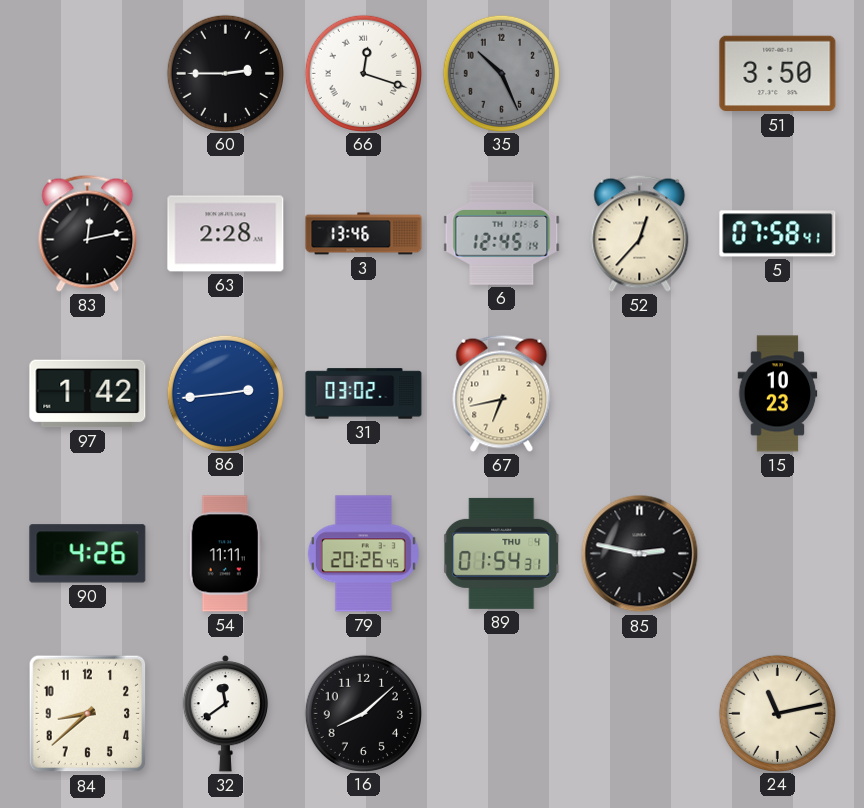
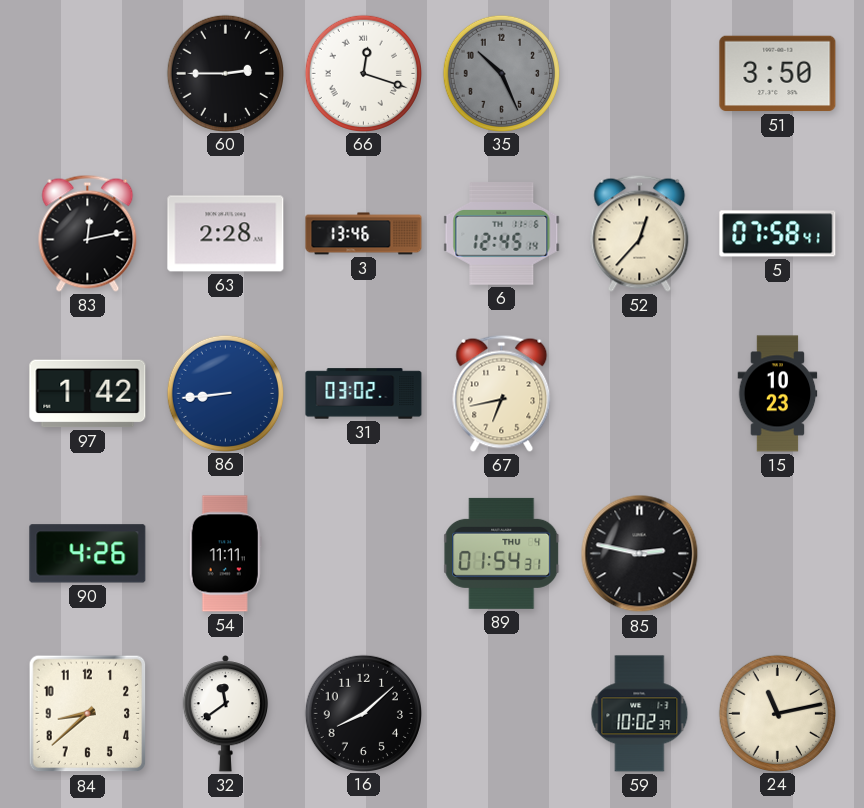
86: 2:44 -> 8:44
79: 20:26 -> none
59: none -> 10:02
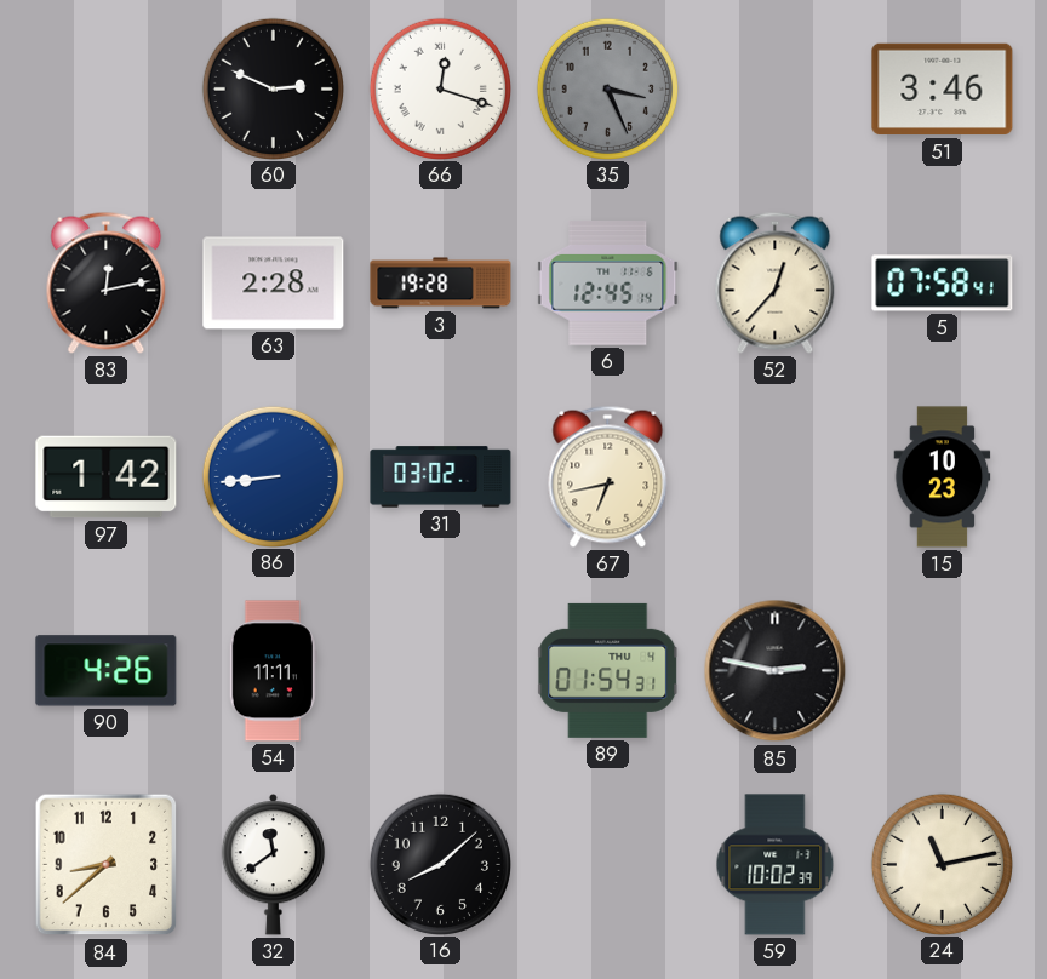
60: 2:45 -> 2:49
35: 10:26 -> 3:26
51: 3:50 -> 3:46
3: 13:46 -> 19:28
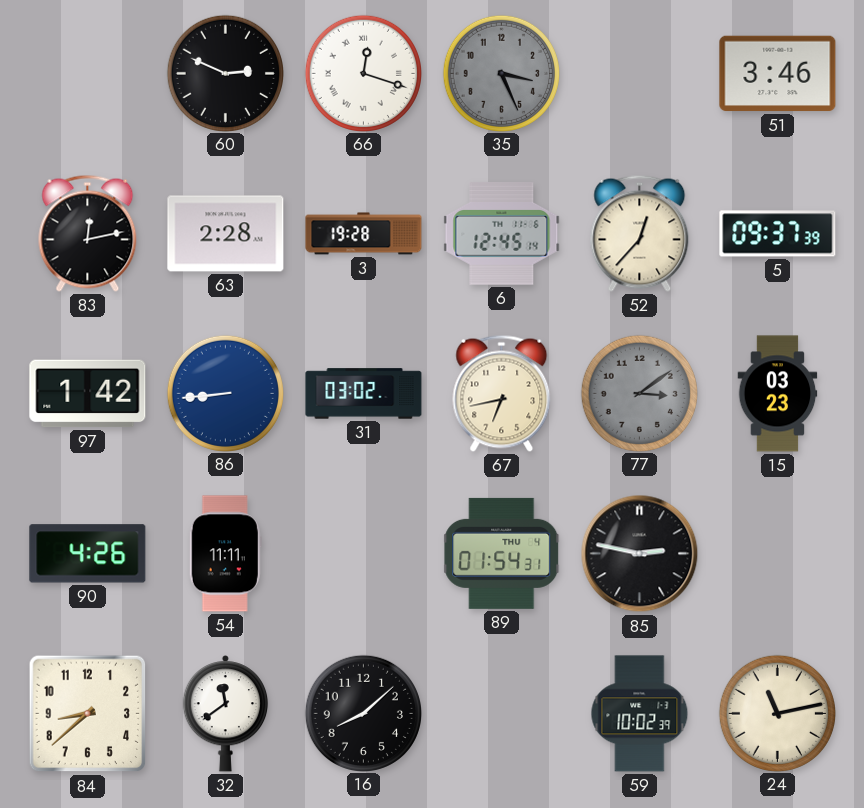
5: 07:58 -> 09:37
77: none -> 3:09
15: 10:23 -> 03:23
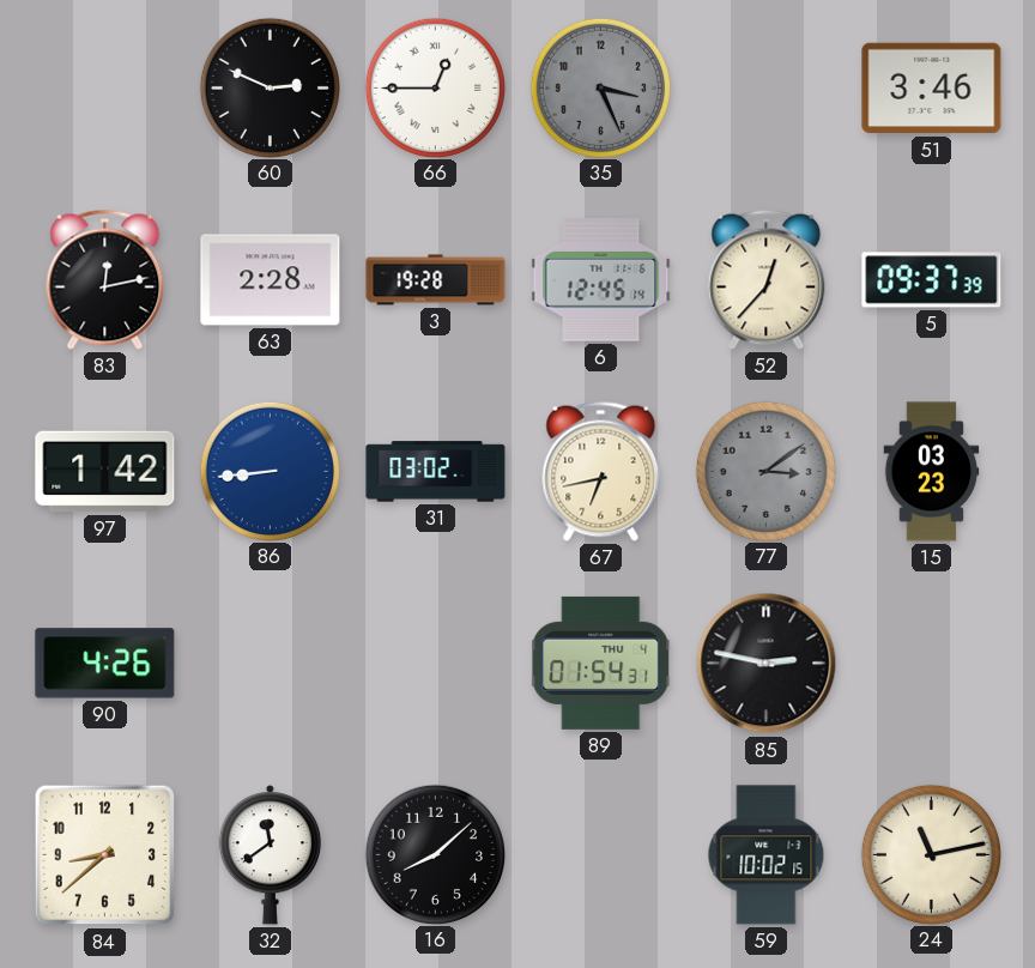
66: 12:18 -> 12:45
54: 11:11 -> none
59: 10:02:39 -> 10:02:15
